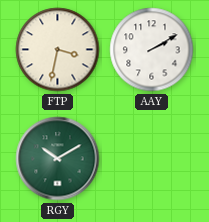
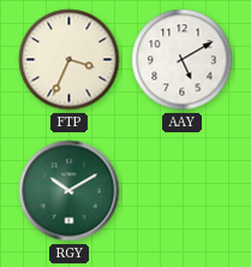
FTP: 3:32 -> 3:34
AAY: 2:10 -> 5:10
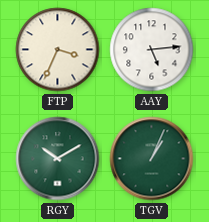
AAY: 5:10 -> 5:14
TGV: none -> 1:04
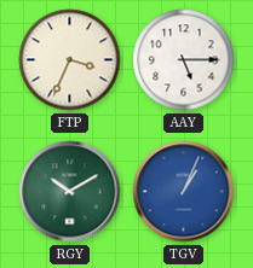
AAY: 5:14 -> 5:15
TGV dial: green -> blue
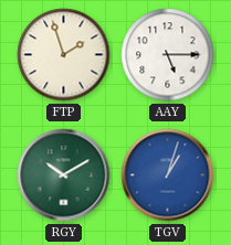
FTP: 3:34 -> 1:57
TGV: 1:04 -> 1:03
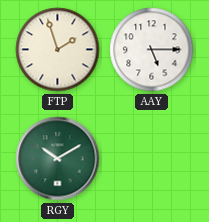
TGV: 1:03 -> none
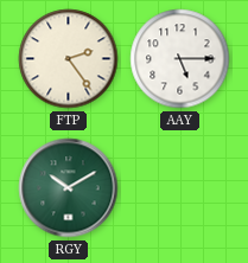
FTP: 1:57 -> 2:24
